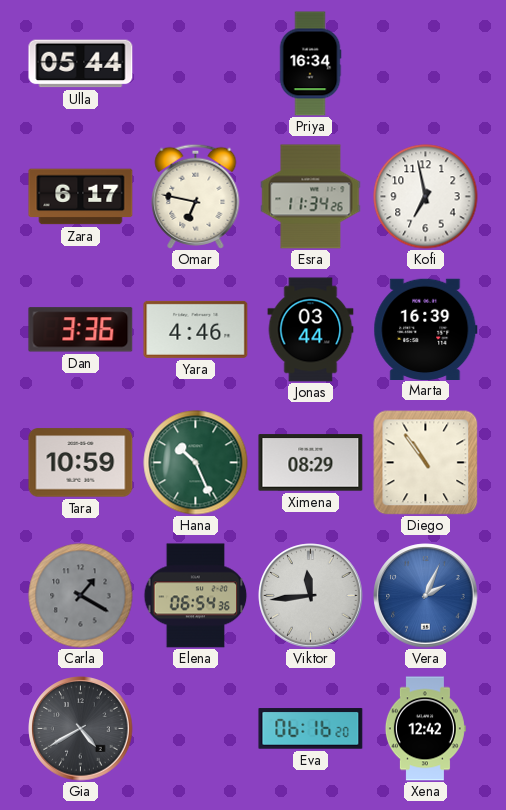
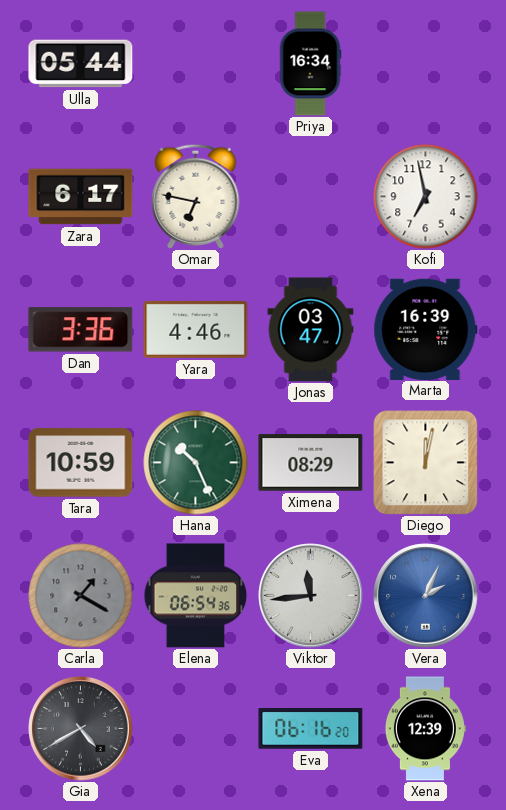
Esra: 11:34 -> none
Jonas: 03:44 -> 03:47
Diego: 10:54 -> 12:02
Xena: 12:42 -> 12:39
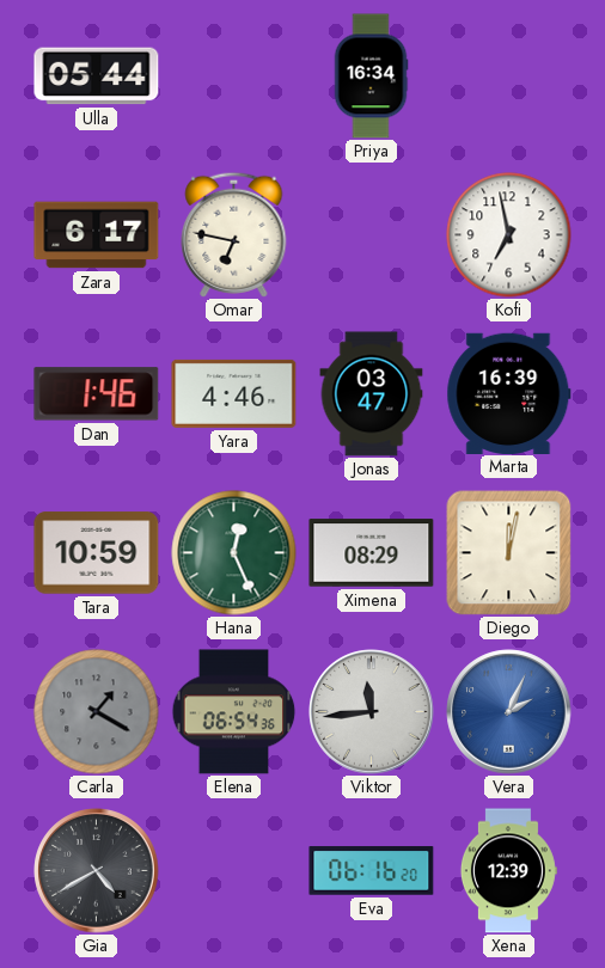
Dan: 3:36 -> 1:46
Hana: 10:26 -> 12:26
